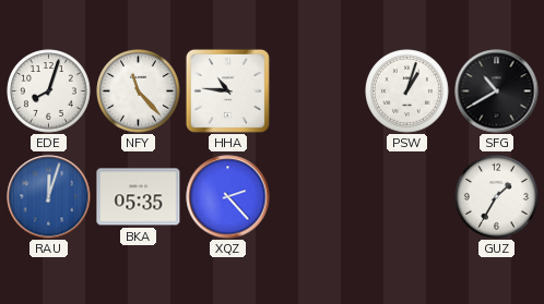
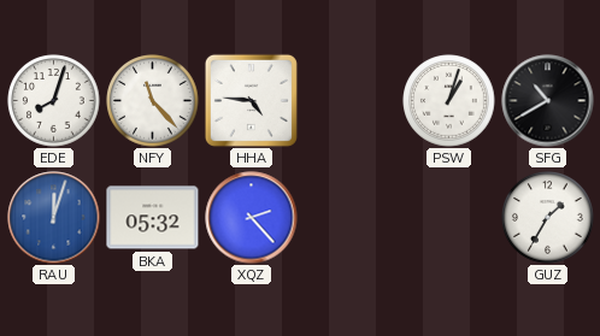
HHA: 10:46 -> 4:46
BKA: 05:35 -> 05:32
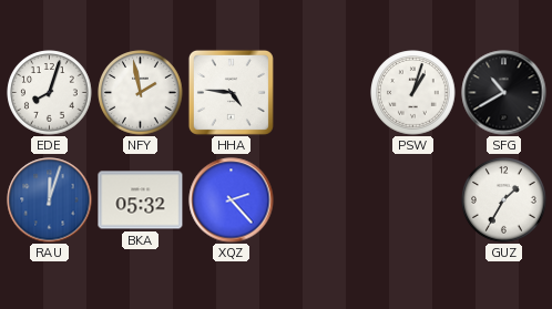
NFY: 11:23 -> 1:58
